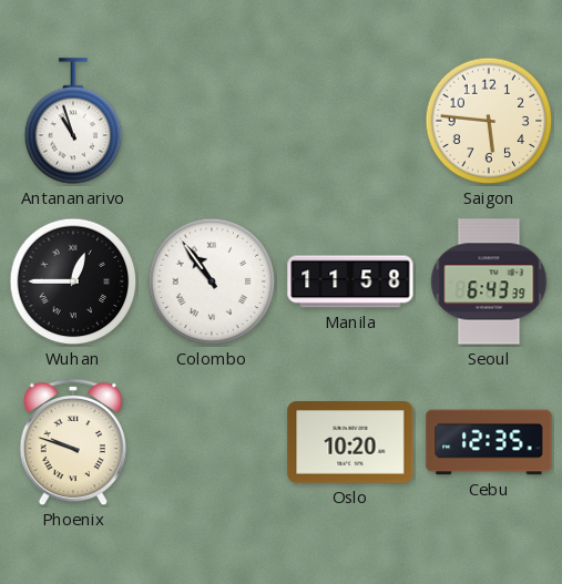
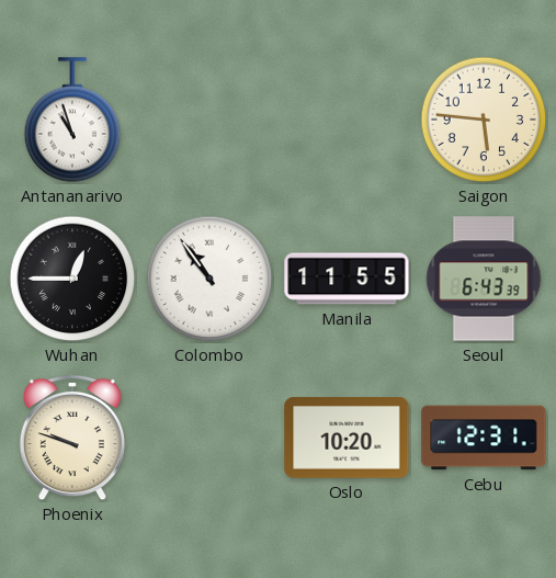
Manila: 11:58 -> 11:55
Cebu: 12:35 -> 12:31
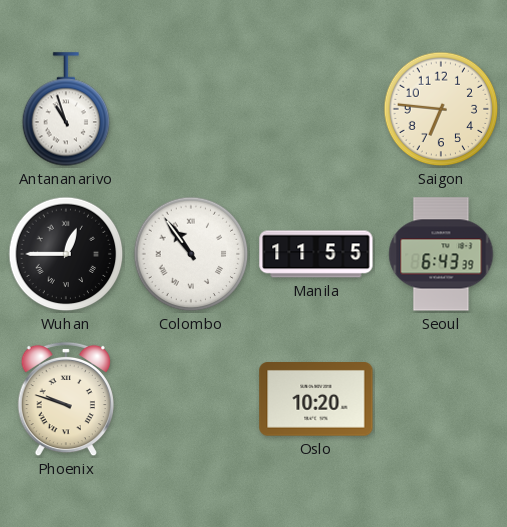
Saigon: 5:46 -> 6:46
Cebu: 12:31 -> none
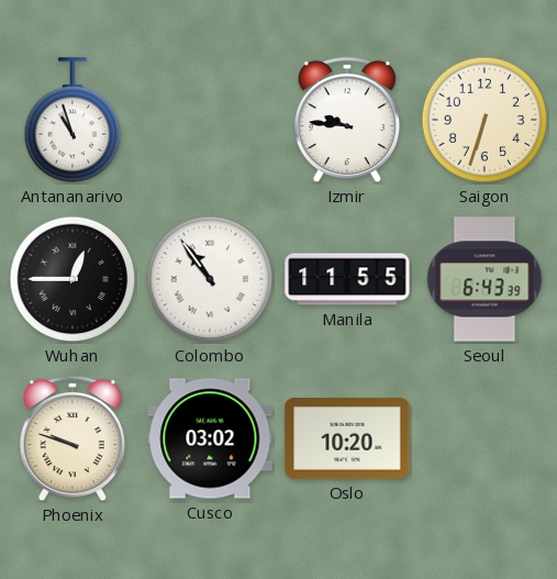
Izmir: none -> 9:46
Saigon: 6:46 -> 6:33
Cusco: none -> 03:02
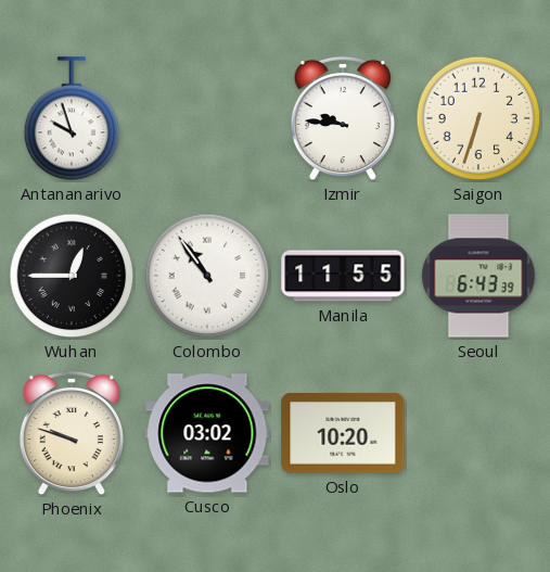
Antananarivo: 10:57 -> 9:57
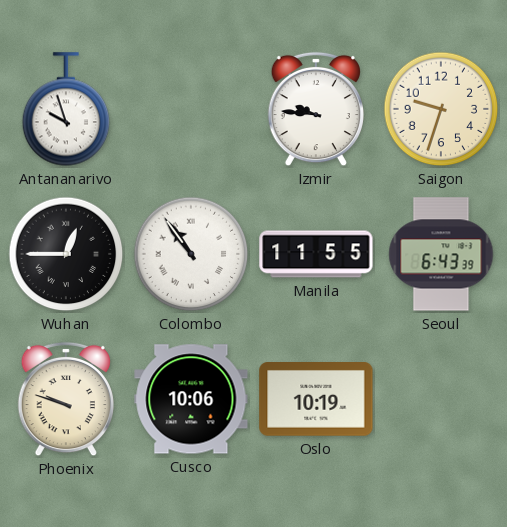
Saigon: 6:33 -> 9:33
Cusco: 03:02 -> 10:06
Oslo: 10:20 -> 10:19
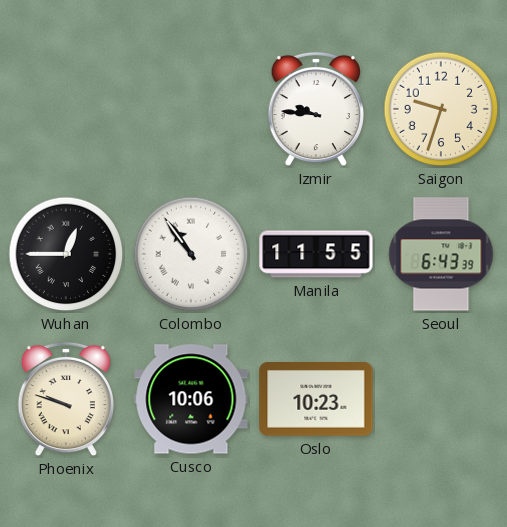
Antananarivo: 9:57 -> none
Oslo: 10:19 -> 10:23
